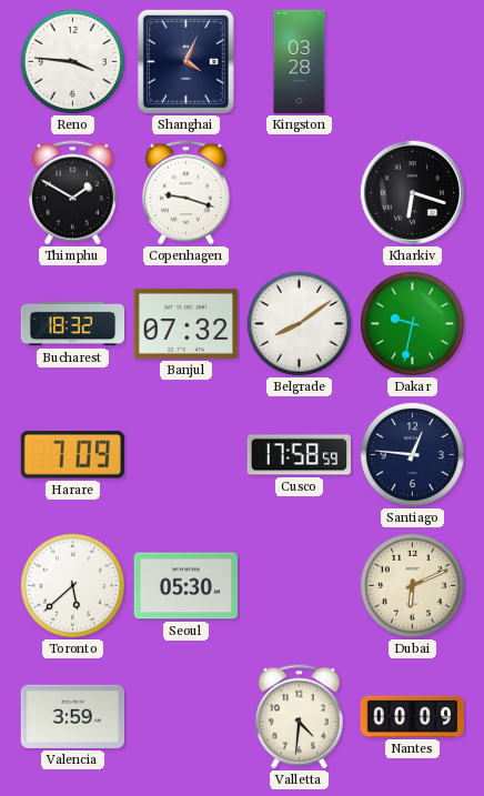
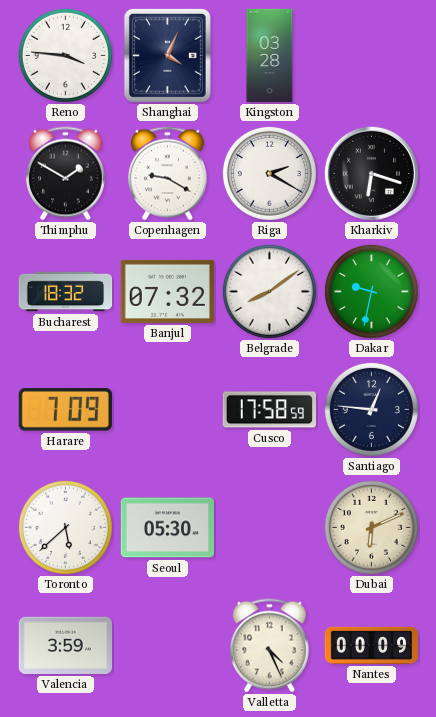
Copenhagen: 9:18 -> 9:20
Riga: none -> 2:20
Valletta: 4:31 -> 4:26
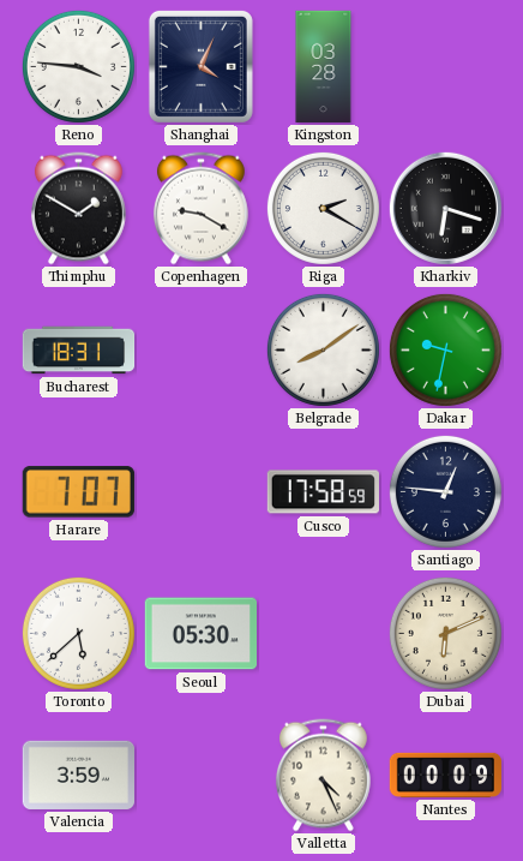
Bucharest: 18:32 -> 18:31
Banjul: 07:32 -> none
Harare: 7:09 -> 7:07
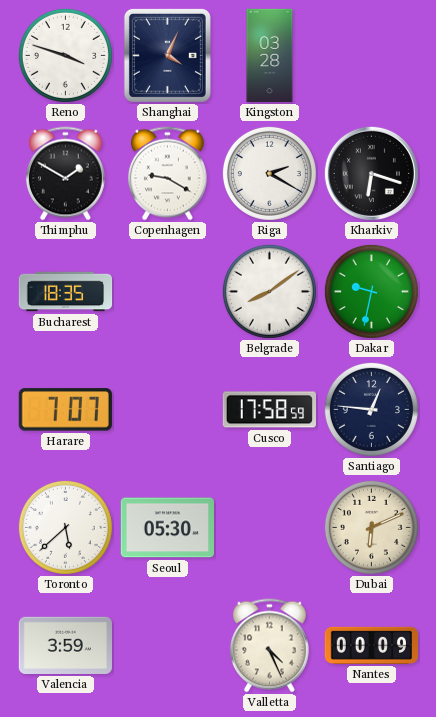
Reno: 3:46 -> 3:48
Bucharest: 18:31 -> 18:35
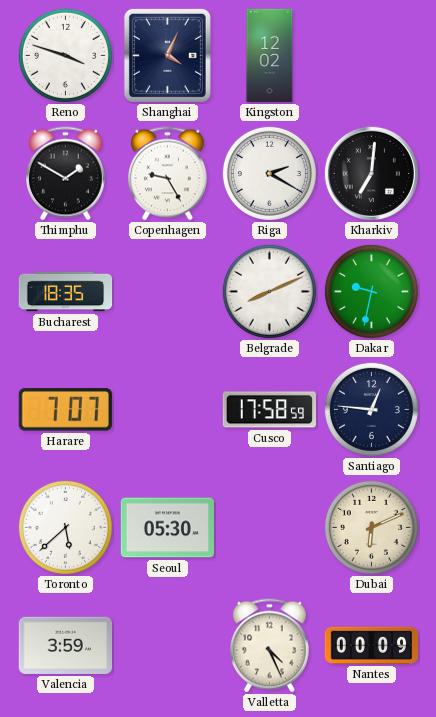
Kingston: 03:28 -> 12:02
Copenhagen: 9:20 -> 9:25
Kharkiv: 6:18 -> 7:01
Belgrade: 8:09 -> 8:11
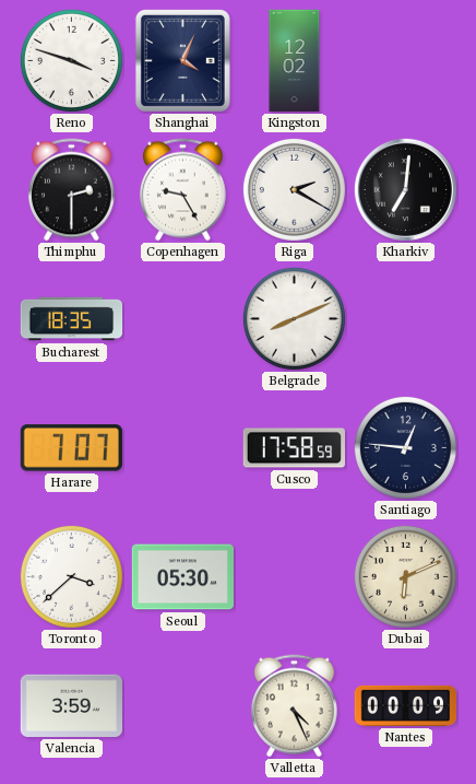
Thimphu: 1:50 -> 2:30
Dakar: 9:32 -> none
Toronto: 5:38 -> 3:38
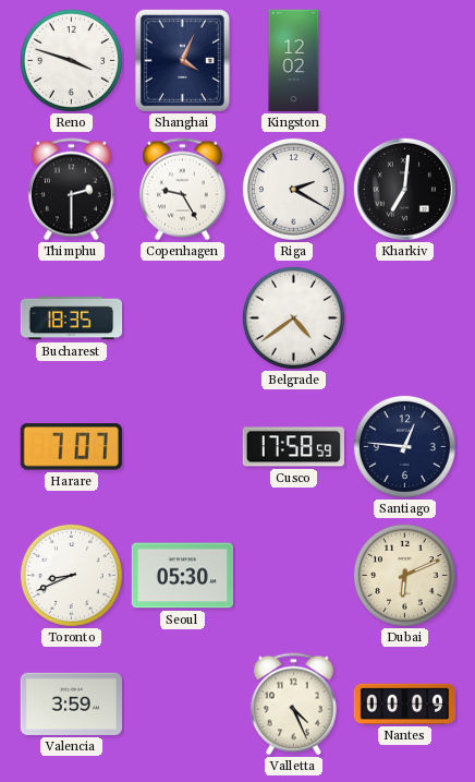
Belgrade: 8:11 -> 4:39
Toronto: 3:38 -> 8:41
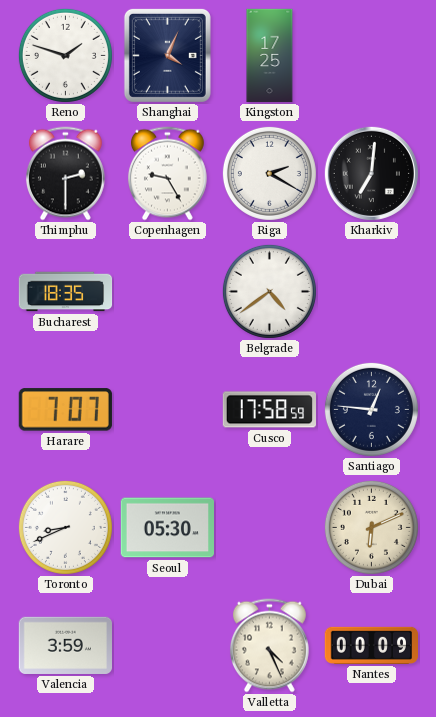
Reno: 3:48 -> 1:48
Kingston: 12:02 -> 17:25
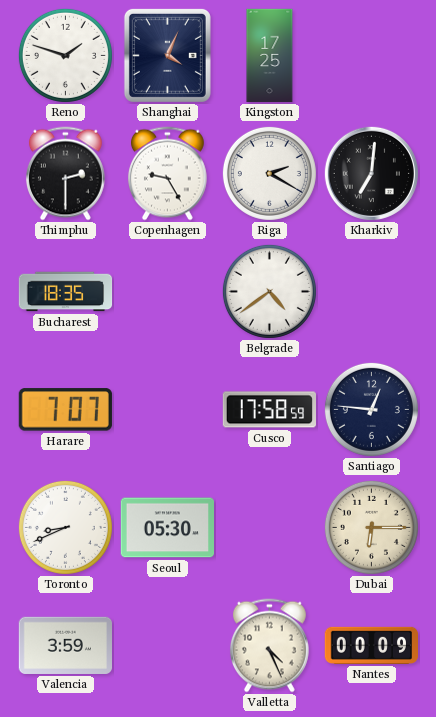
Dubai: 6:11 -> 6:15
